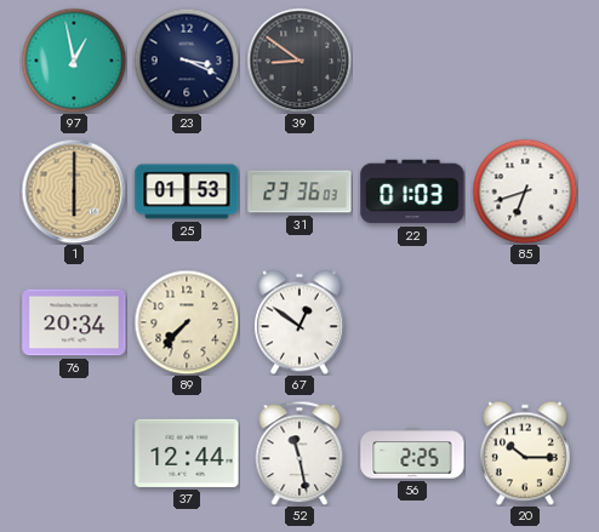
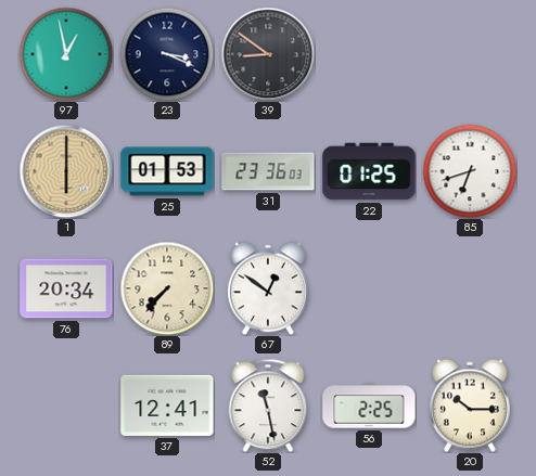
22: 01:03 -> 01:25
37: 12:44 -> 12:41
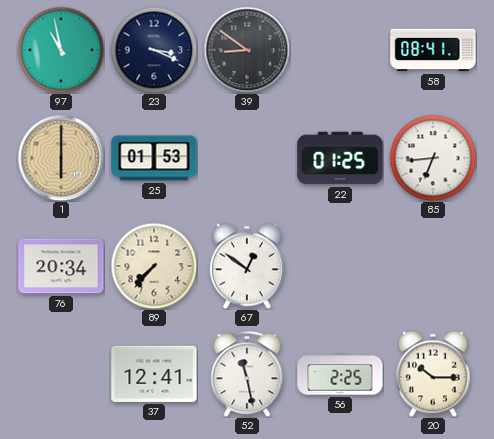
97: 12:58 -> 10:58
58: none -> 08:41
31: 23:36 -> none
85: 6:42 -> 6:44
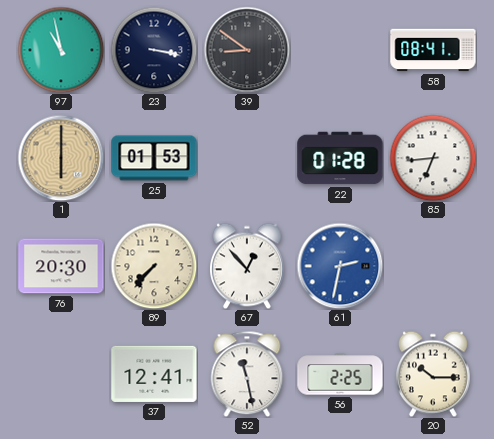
23: 3:19 -> 3:17
22: 01:25 -> 01:28
76: 20:34 -> 20:30
67: 12:51 -> 12:53
61: none -> 2:32
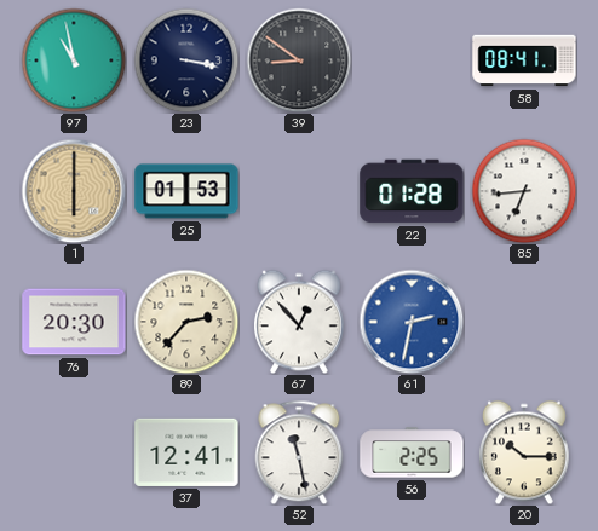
89: 7:37 -> 2:37
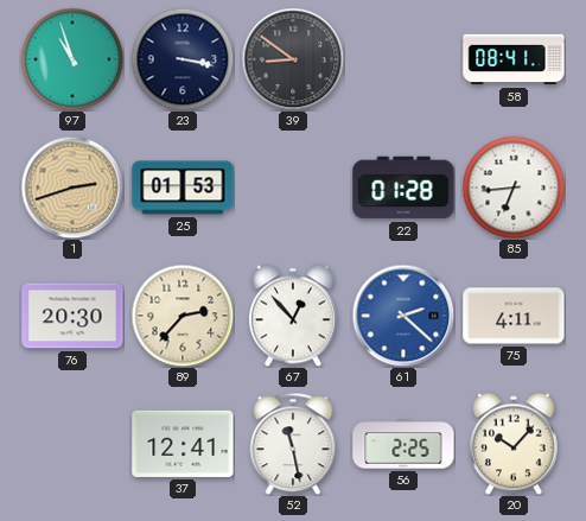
97: 10:58 -> 10:57
1: 6:00 -> 2:42
61: 2:32 -> 2:22
75: none -> 4:11
20: 10:15 -> 10:07
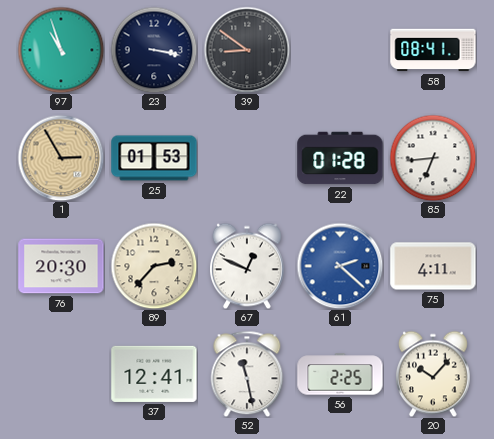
1: 2:42 -> 2:55
67: 12:53 -> 12:49
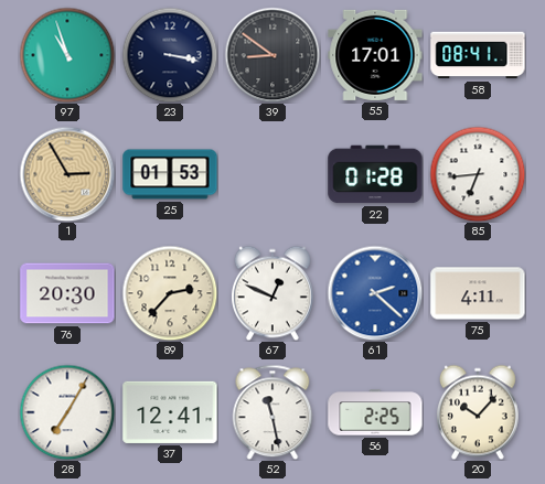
55: none -> 17:01
28: none -> 7:05
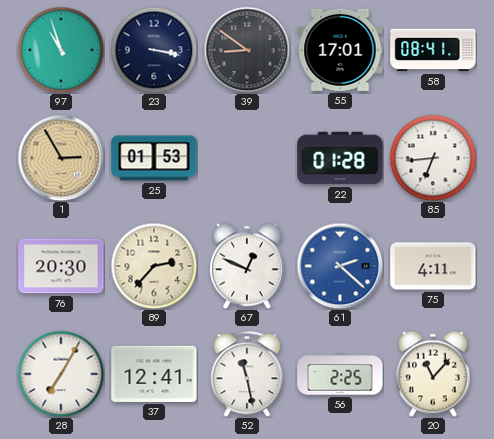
20: 10:07 -> 11:07
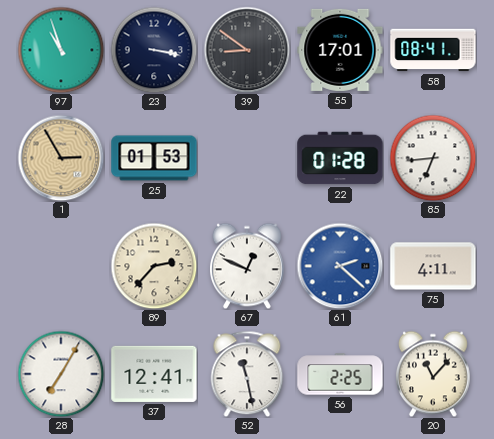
76: 20:30 -> none
